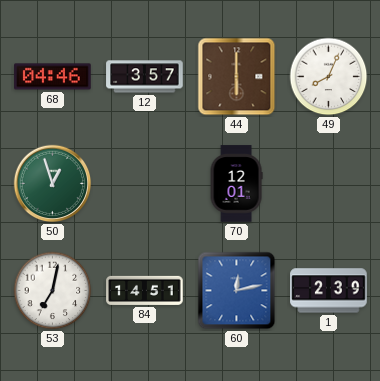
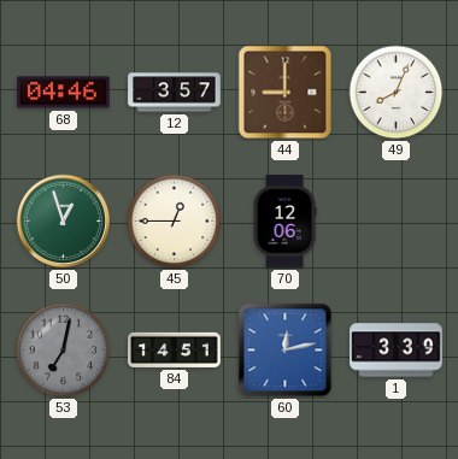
44: 6:00 -> 9:00
45: none -> 12:45
70: 12:01 -> 12:06
53 dial: white -> grey
1: 2:39 -> 3:39
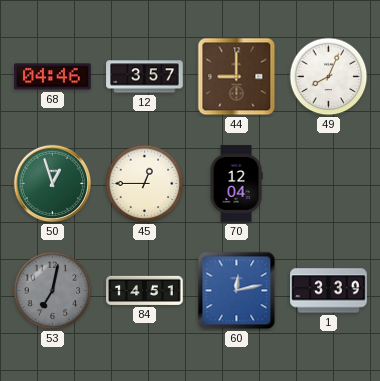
70: 12:06 -> 12:04
